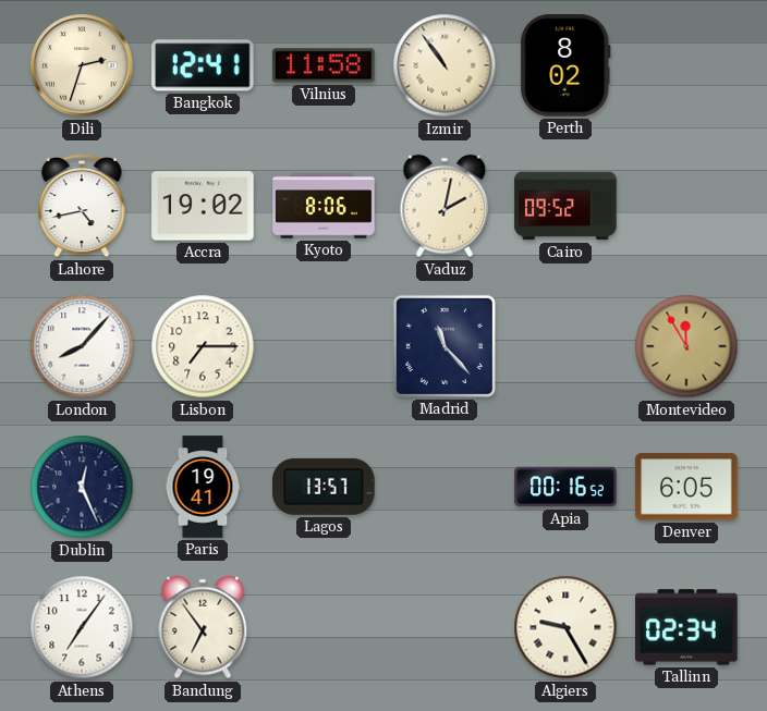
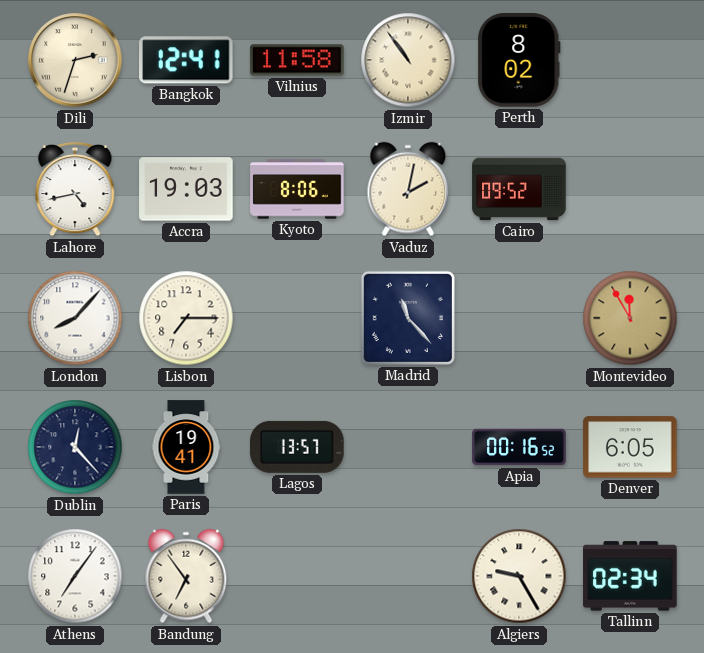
Accra: 19:02 -> 19:03
Dublin: 12:26 -> 12:23
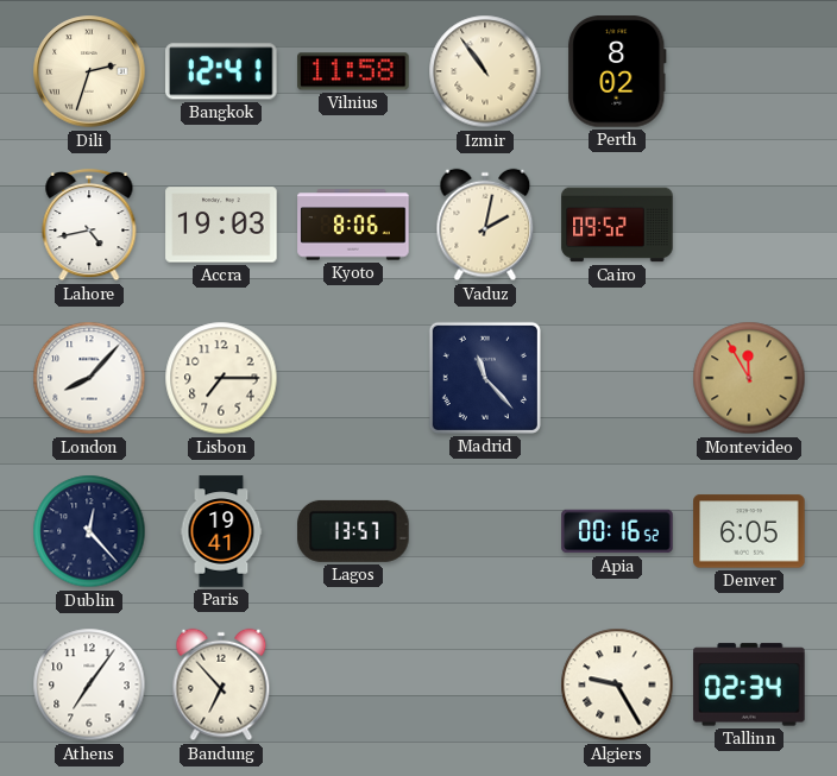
Bandung: 6:54 -> 6:53
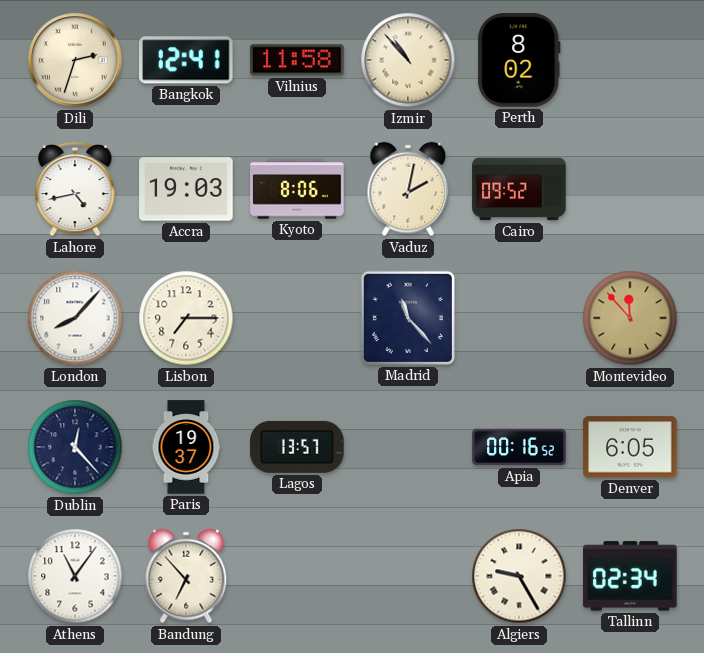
Izmir: 10:54 -> 10:53
Montevideo: 11:55 -> 11:53
Paris: 19:41 -> 19:37
Athens: 7:06 -> 11:06
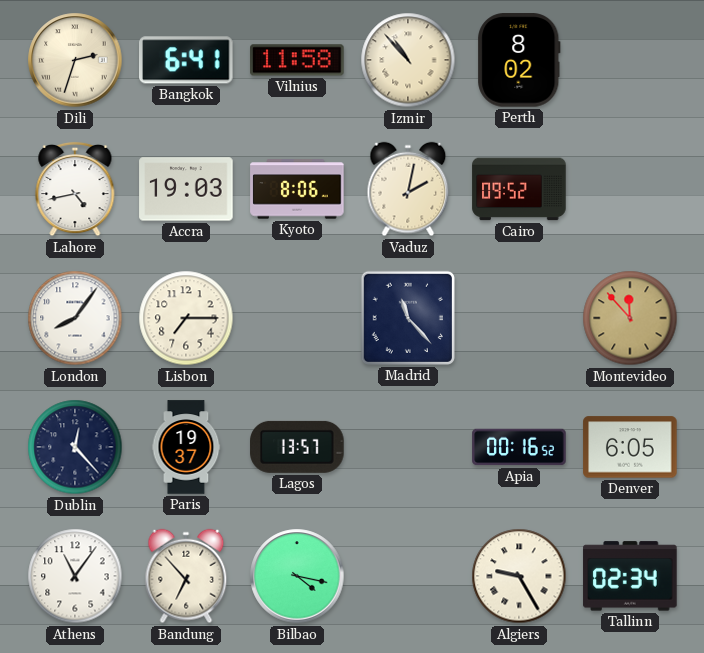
Bangkok: 12:41 -> 6:41
London: 8:07 -> 8:06
Bilbao: none -> 4:17
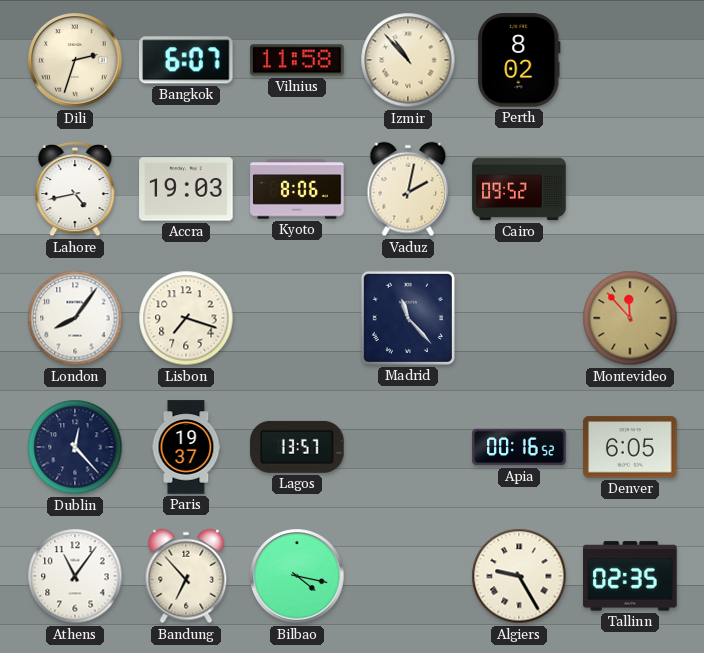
Bangkok: 6:41 -> 6:07
Lisbon: 7:15 -> 7:18
Tallinn: 02:34 -> 02:35
